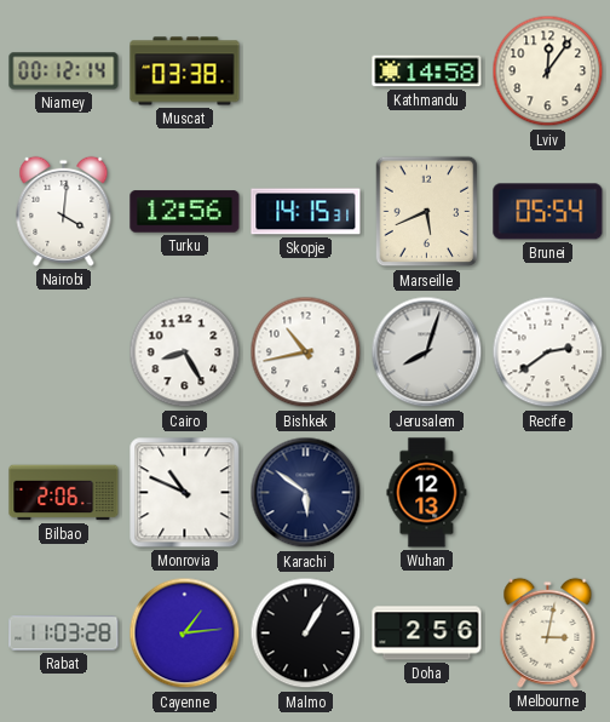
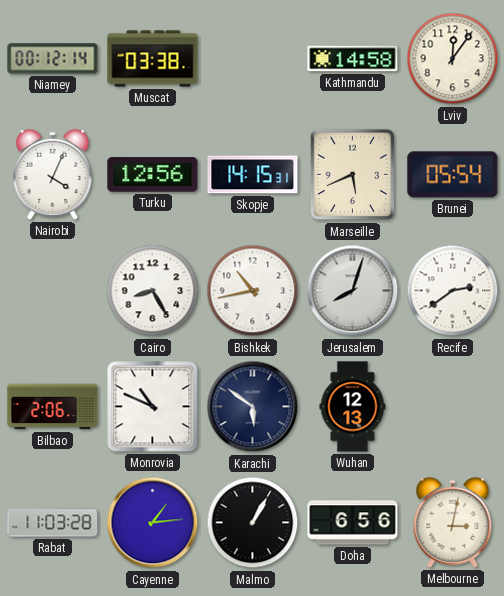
Nairobi: 4:01 -> 4:04
Doha: 2:56 -> 6:56
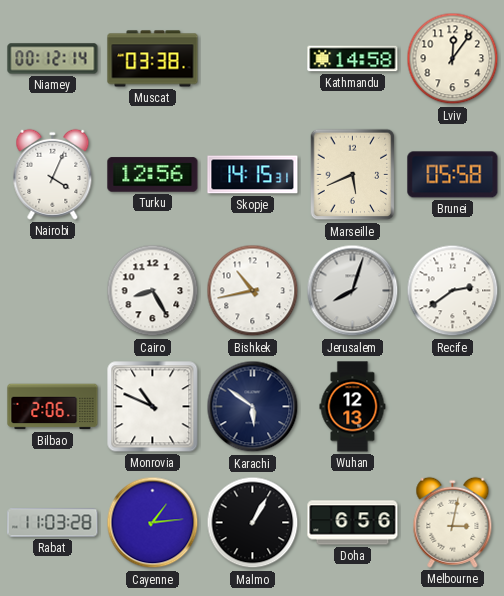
Brunei: 05:54 -> 05:58
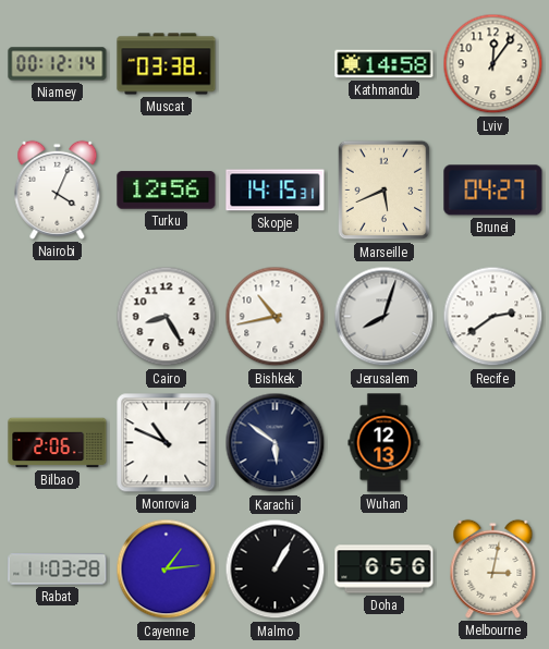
Brunei: 05:58 -> 04:27
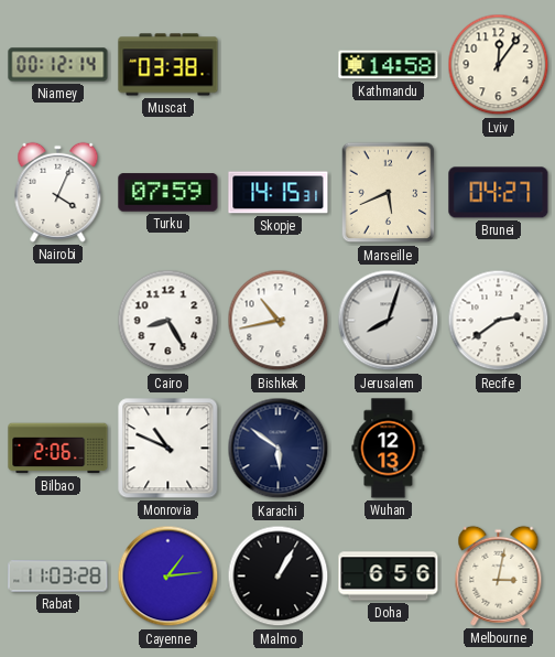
Turku: 12:56 -> 07:59
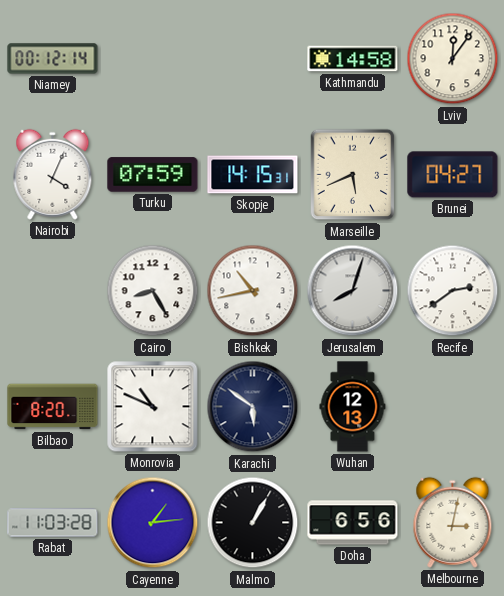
Muscat: 03:38 -> none
Bilbao: 2:06 -> 8:20
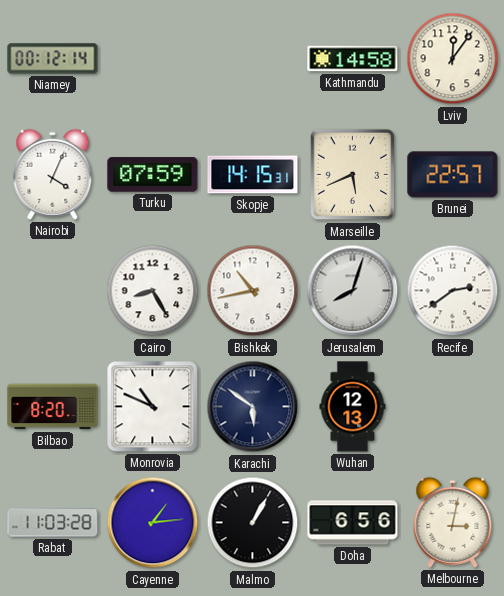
Brunei: 04:27 -> 22:57
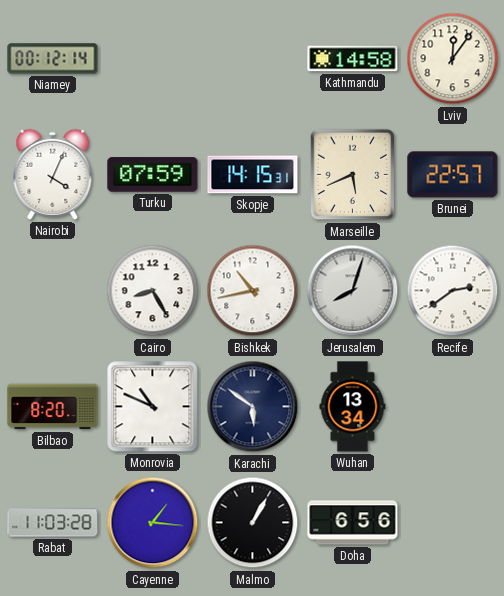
Wuhan: 12:13 -> 13:34
Cayenne: 1:14 -> 1:16
Melbourne: 3:02 -> none
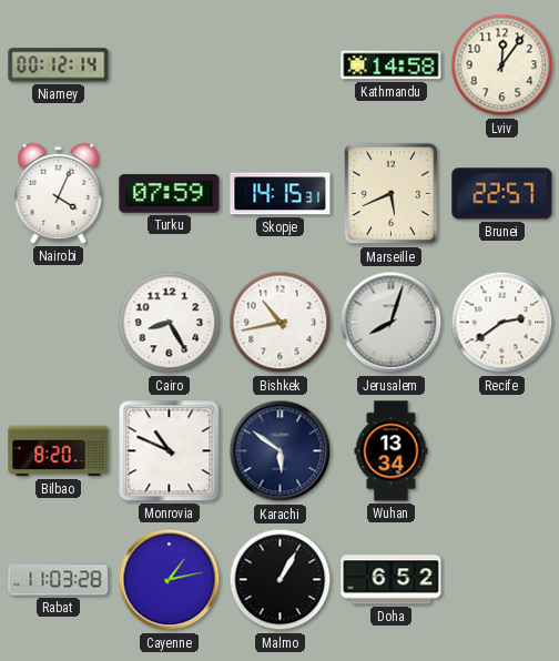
Cayenne: 1:16 -> 1:13
Doha: 6:56 -> 6:52
